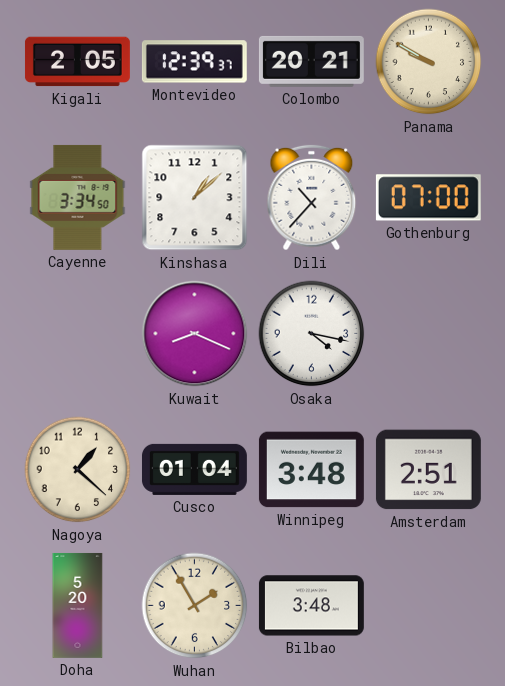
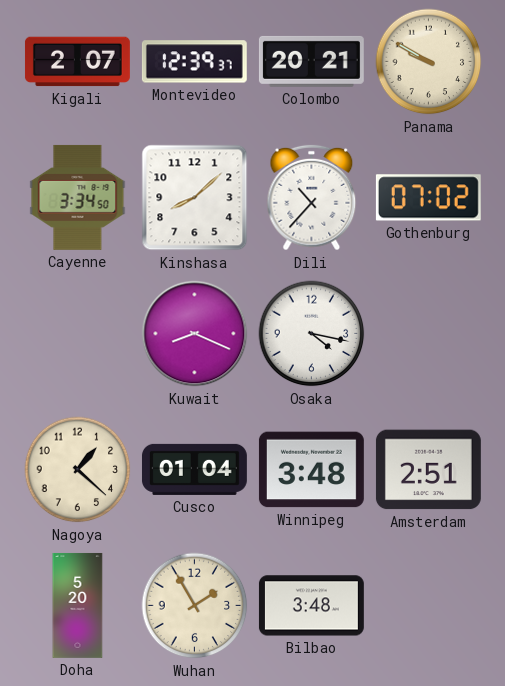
Kigali: 2:05 -> 2:07
Kinshasa: 1:08 -> 8:08
Gothenburg: 07:00 -> 07:02
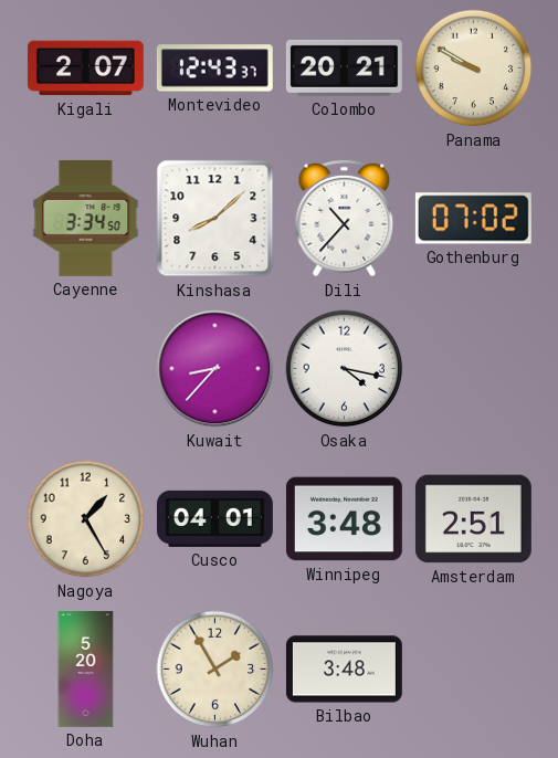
Montevideo: 12:39 -> 12:43
Kuwait: 8:19 -> 8:37
Nagoya: 1:22 -> 1:25
Cusco: 01:04 -> 04:01
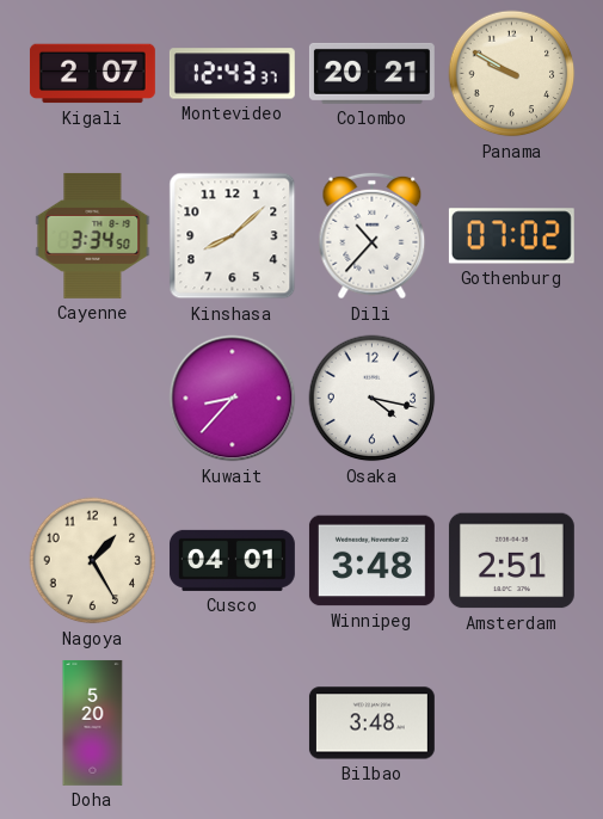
Wuhan: 1:55 -> none
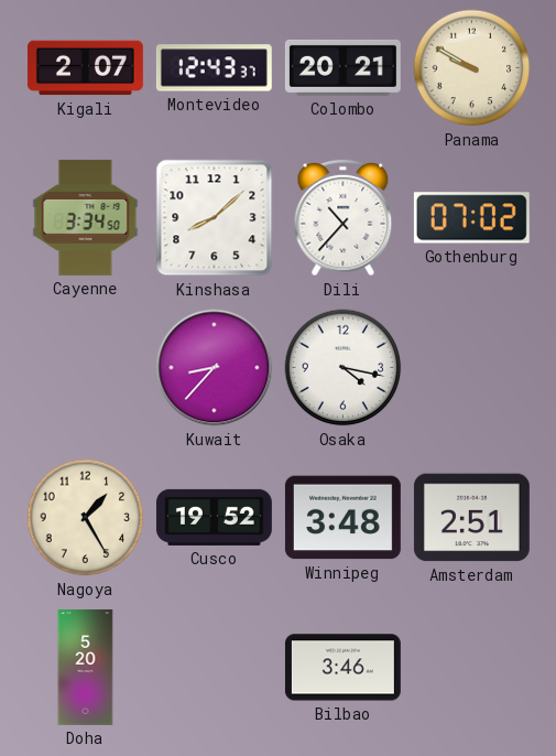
Cusco: 04:01 -> 19:52
Bilbao: 3:48 -> 3:46
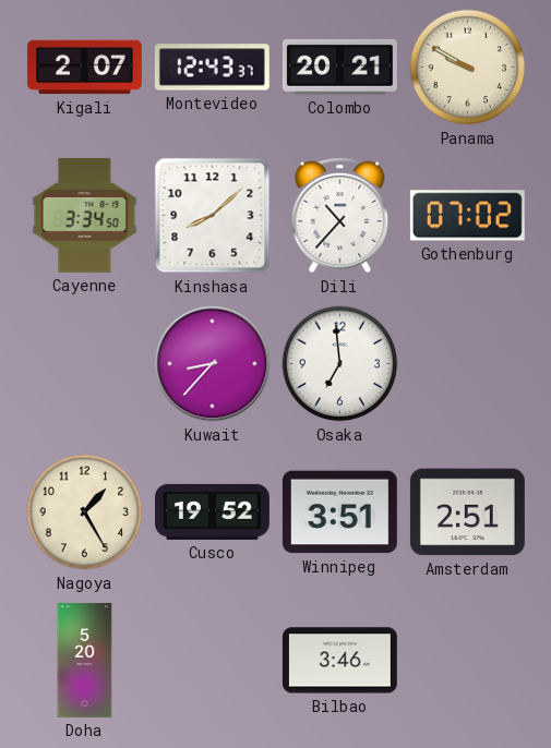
Osaka: 4:17 -> 6:59
Winnipeg: 3:48 -> 3:51
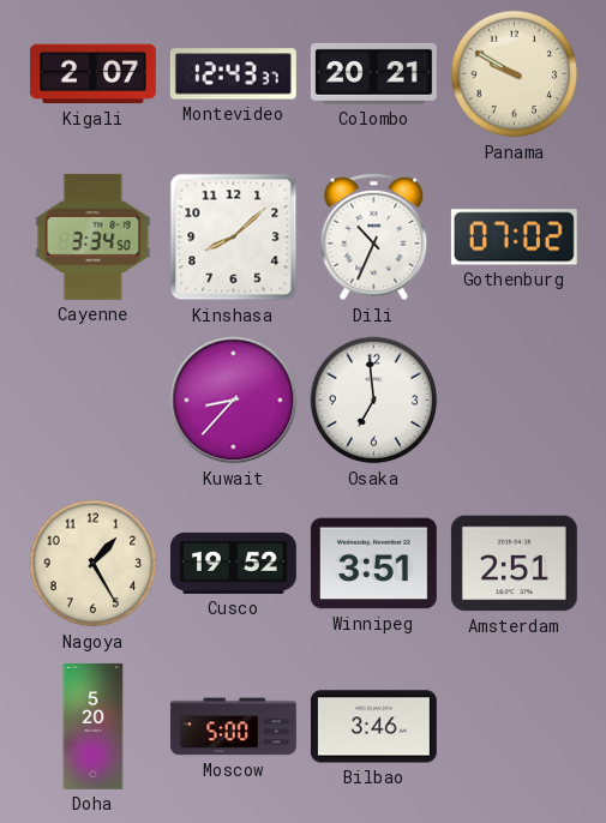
Dili: 10:37 -> 10:34
Moscow: none -> 5:00
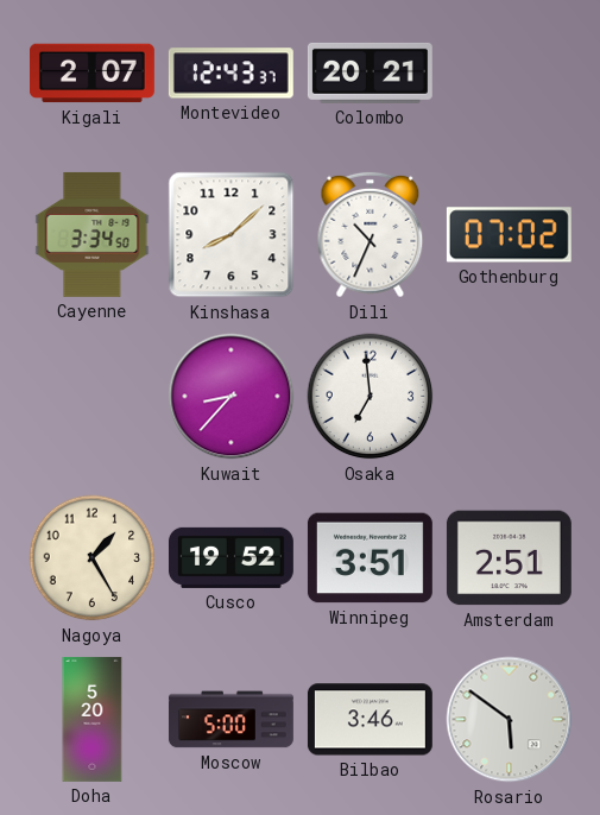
Panama: 9:50 -> none
Rosario: none -> 5:51
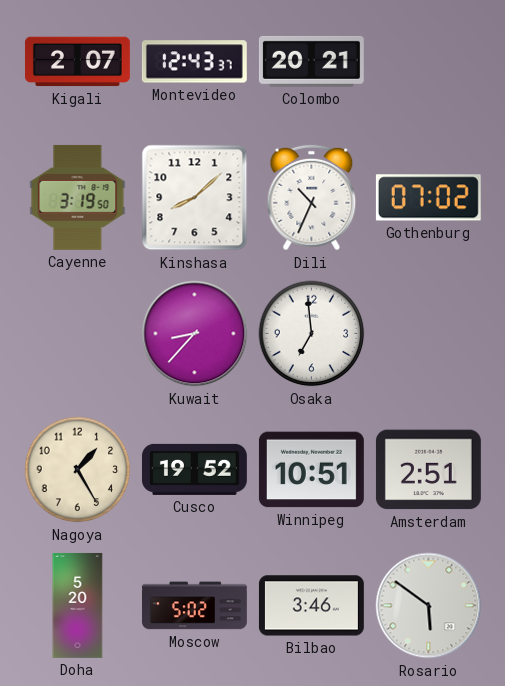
Cayenne: 3:34 -> 3:19
Winnipeg: 3:51 -> 10:51
Moscow: 5:00 -> 5:02
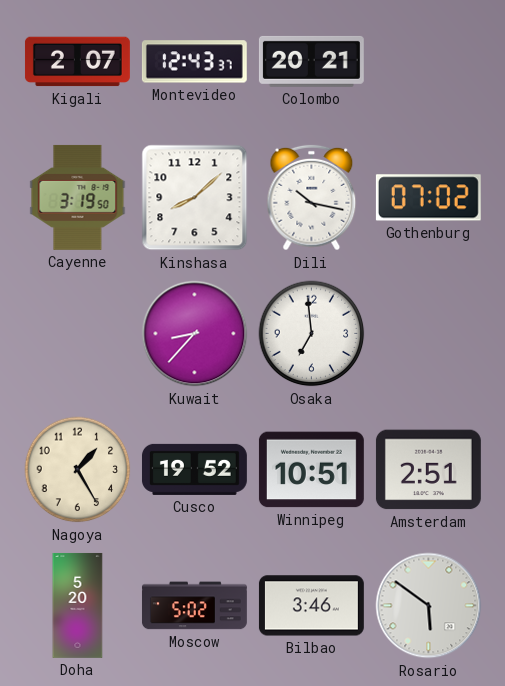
Dili: 10:34 -> 10:17
